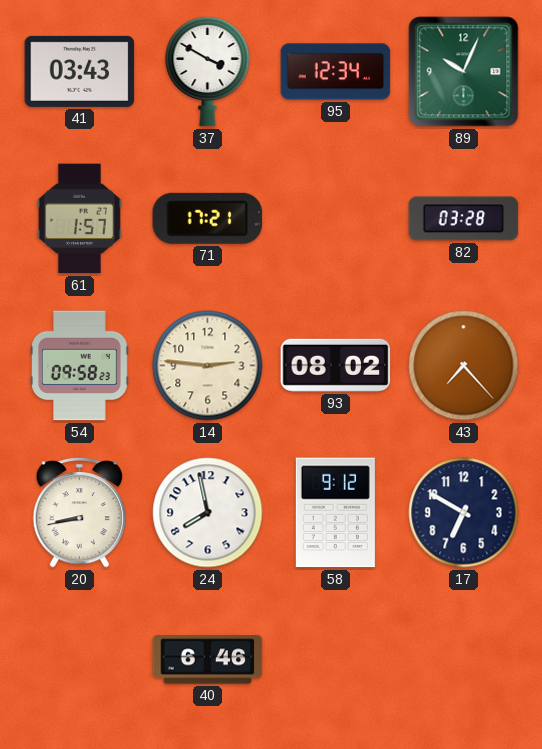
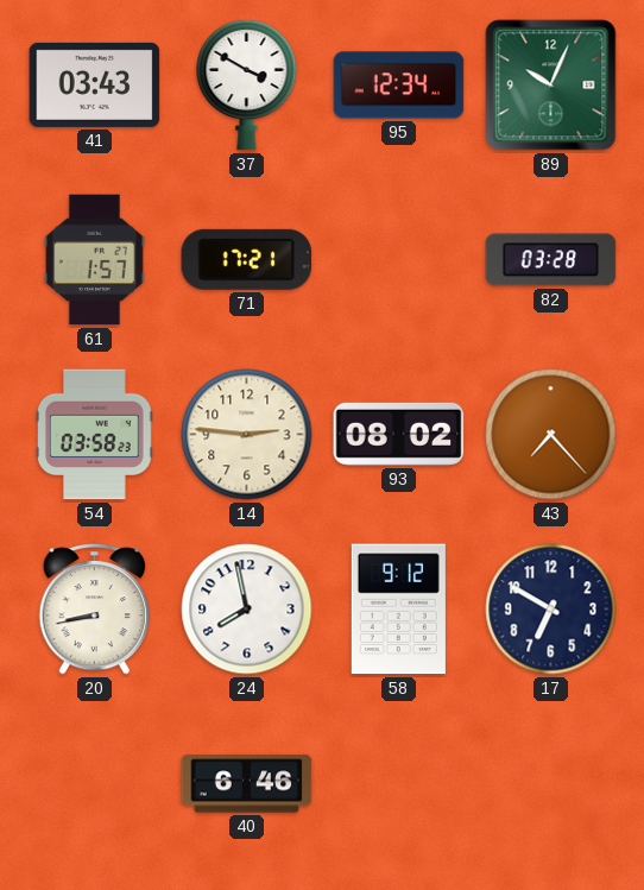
54: 09:58 -> 03:58
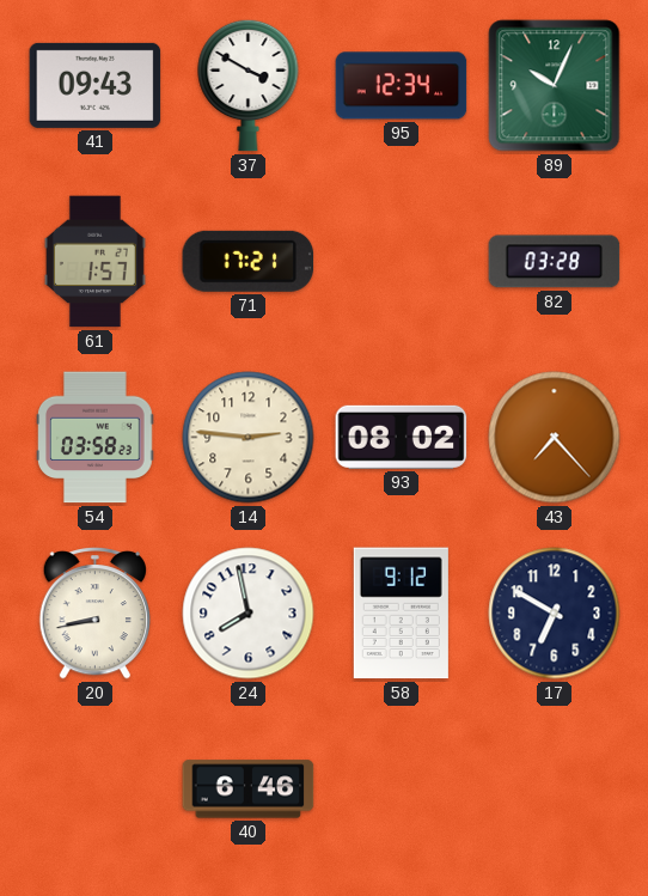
41: 03:43 -> 09:43
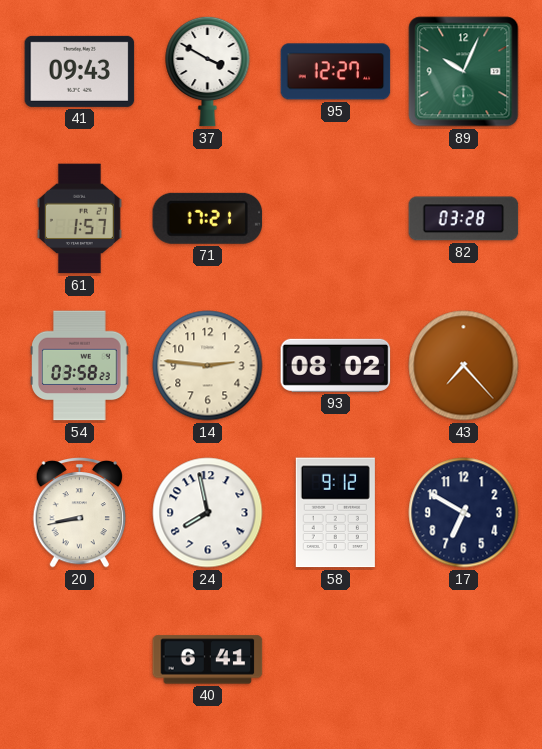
95: 12:34 -> 12:27
40: 6:46 -> 6:41
